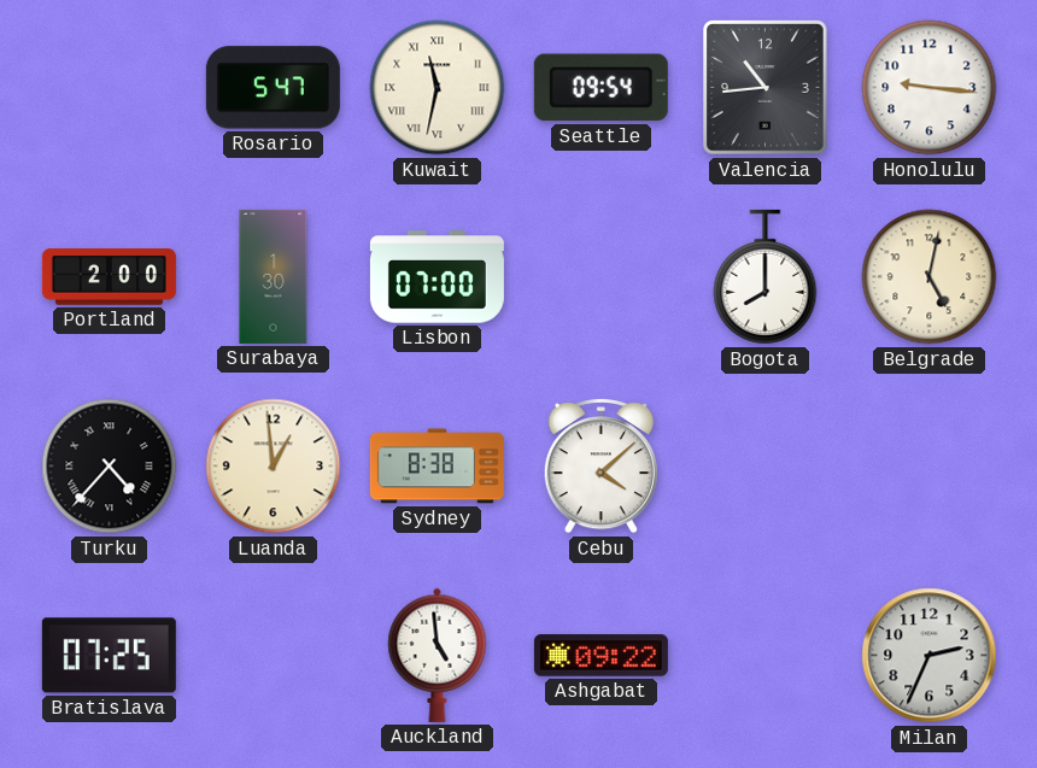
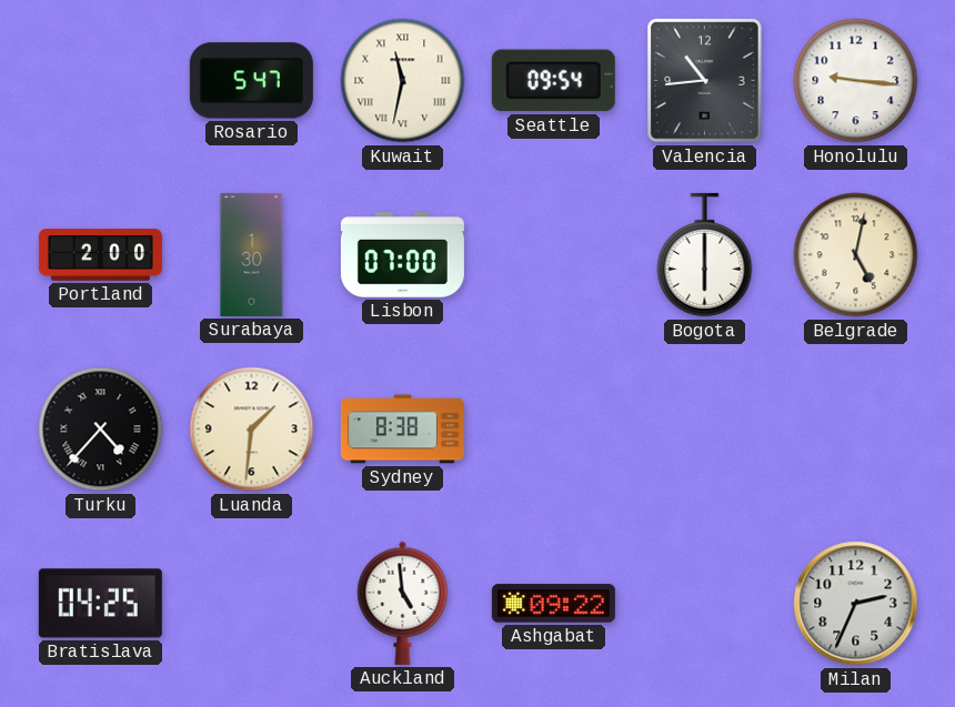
Bogota: 8:00 -> 6:00
Luanda: 12:59 -> 1:31
Cebu: 4:08 -> none
Bratislava: 07:25 -> 04:25
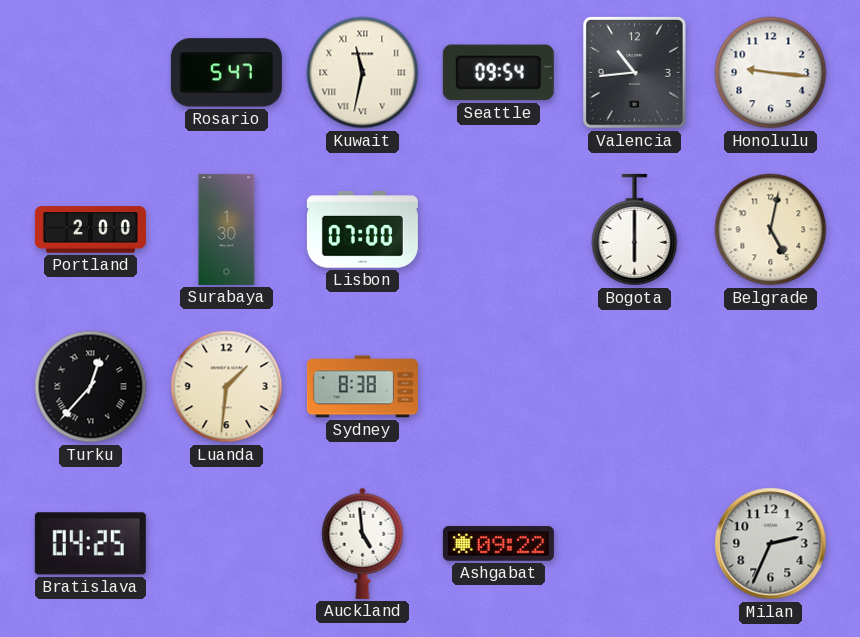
Turku: 4:37 -> 12:37
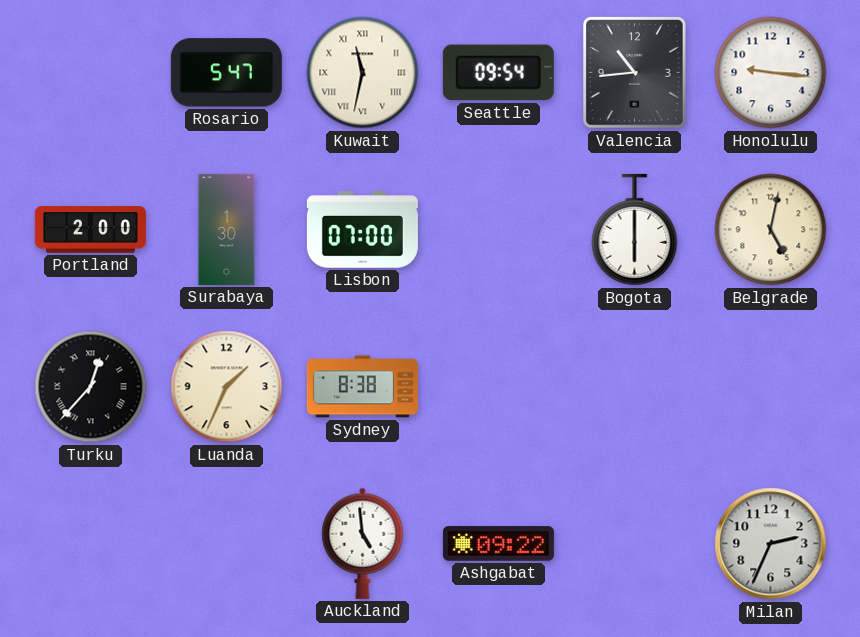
Luanda: 1:31 -> 1:34
Bratislava: 04:25 -> none
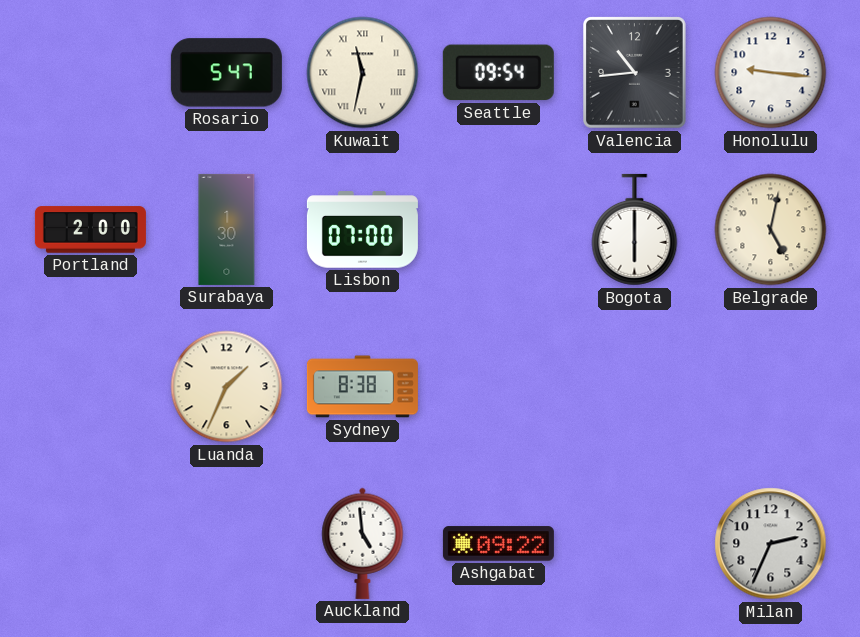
Turku: 12:37 -> none
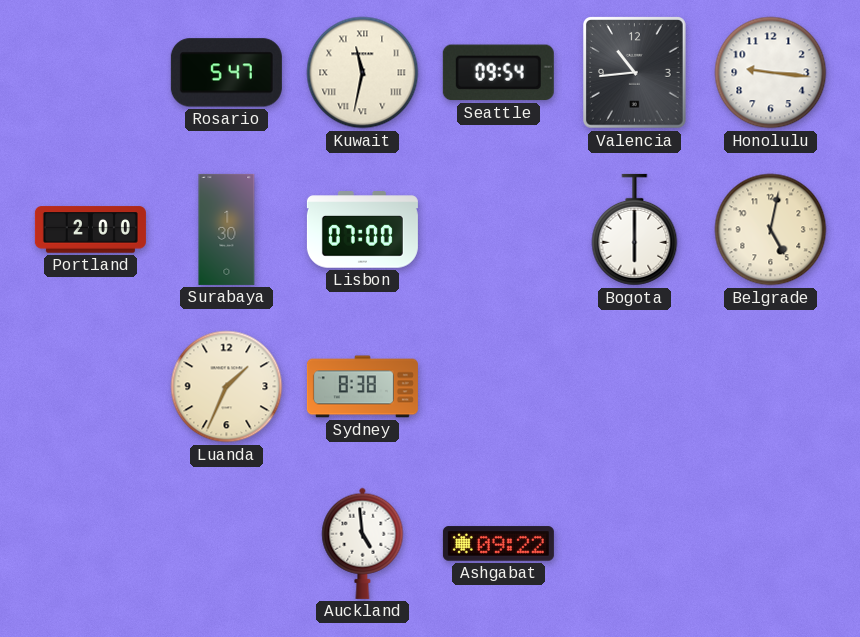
Milan: 2:34 -> none
